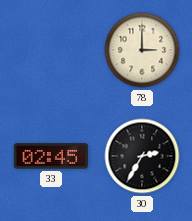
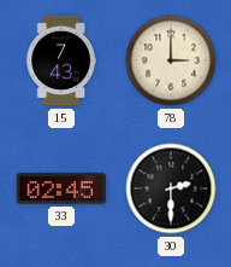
15: none -> 7:43
30: 2:35 -> 2:30
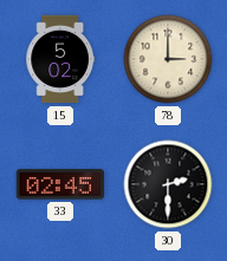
15: 7:43 -> 5:02
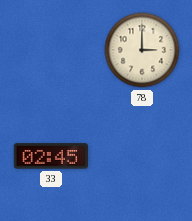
15: 5:02 -> none
30: 2:30 -> none
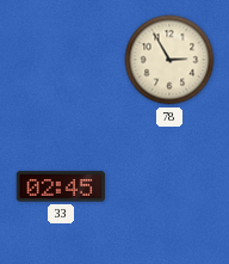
78: 3:00 -> 2:55
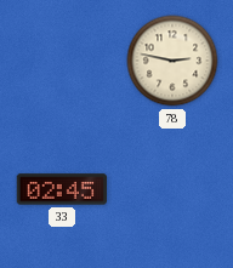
78: 2:55 -> 2:47
